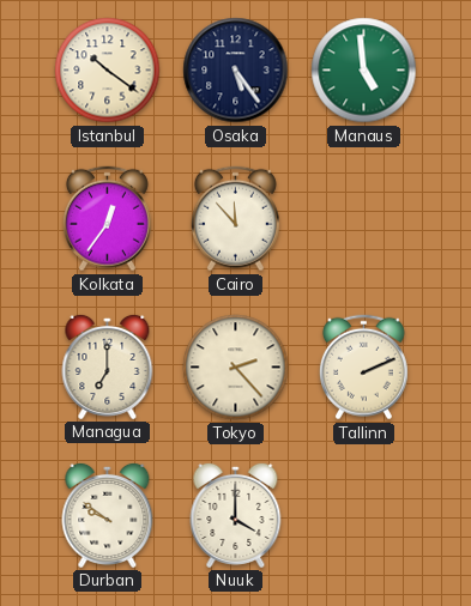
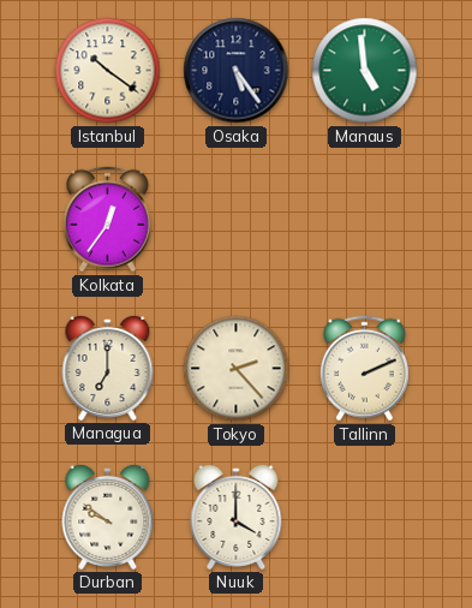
Cairo: 11:53 -> none
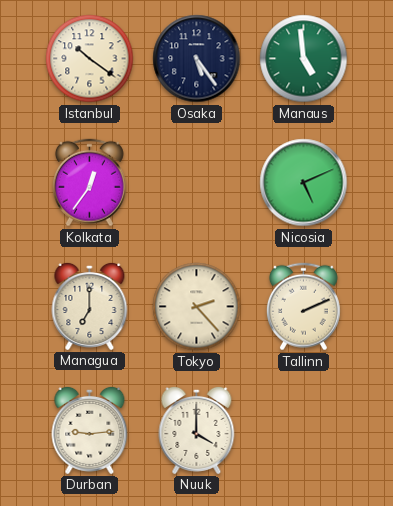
Nicosia: none -> 5:11
Durban: 9:51 -> 9:14
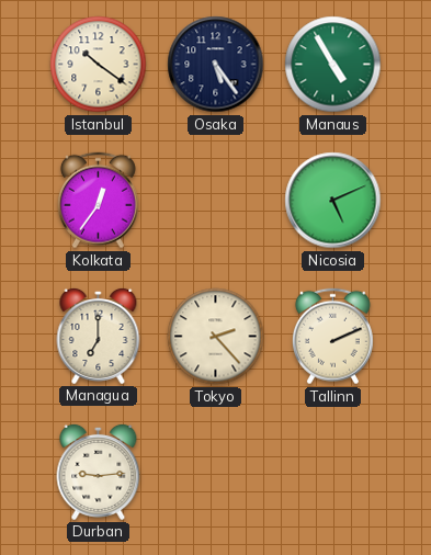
Manaus: 4:59 -> 4:55
Nuuk: 4:00 -> none
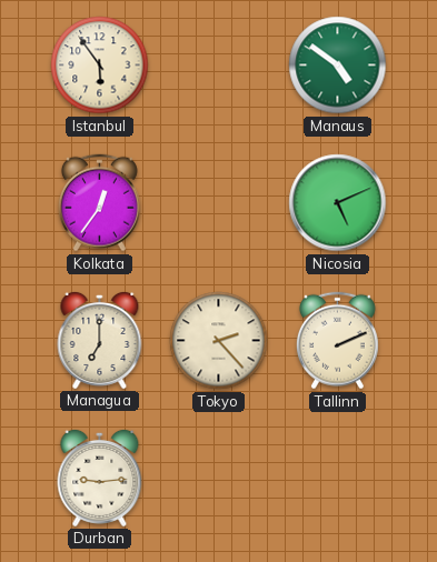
Istanbul: 10:21 -> 5:54
Osaka: 5:24 -> none
Manaus: 4:55 -> 4:51
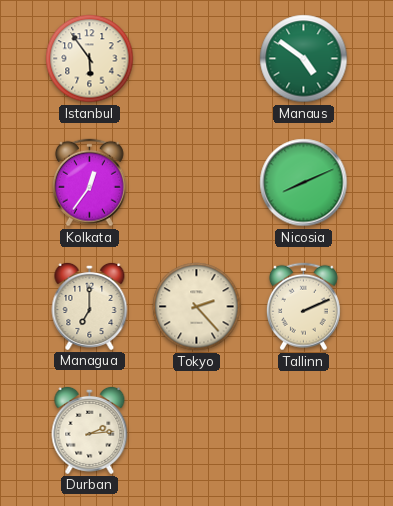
Nicosia: 5:11 -> 8:11
Durban: 9:14 -> 2:14
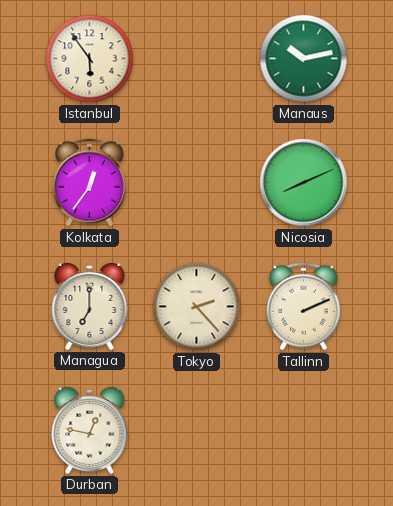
Manaus: 4:51 -> 10:13
Durban: 2:14 -> 12:47
